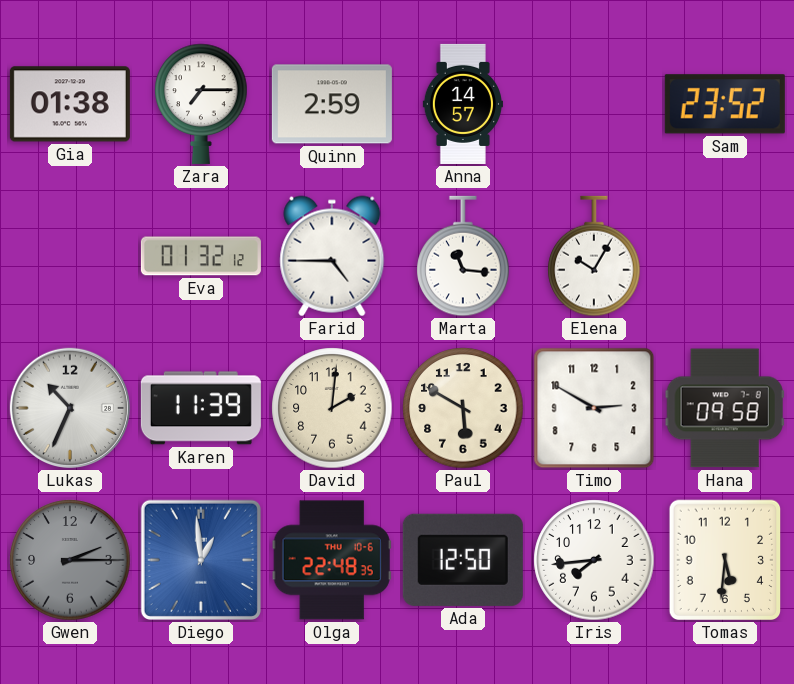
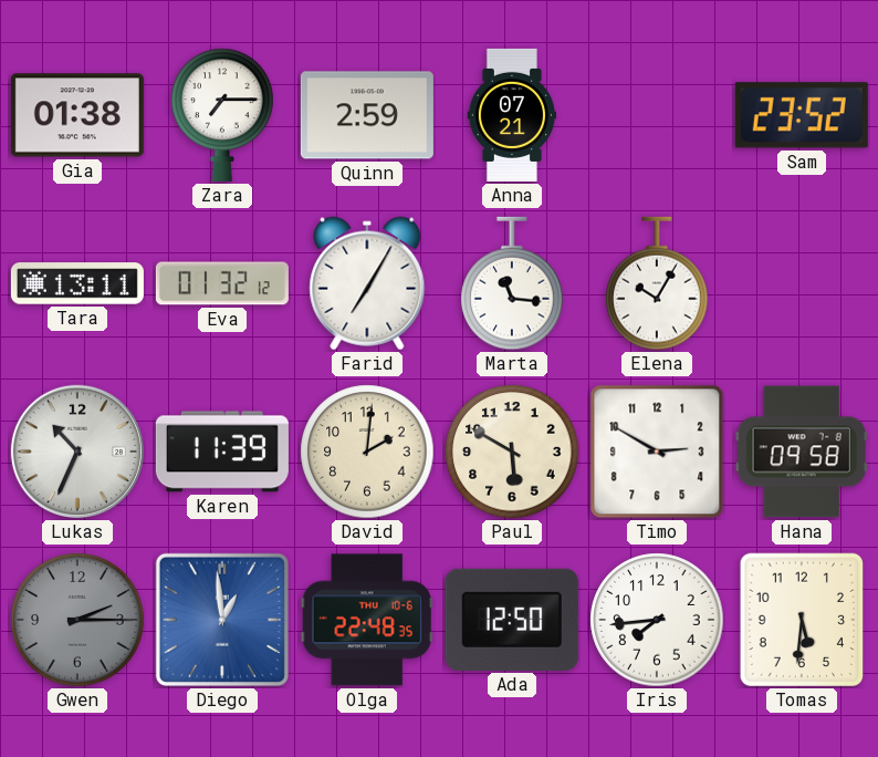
Anna: 14:57 -> 07:21
Tara: none -> 13:11
Farid: 4:45 -> 7:05
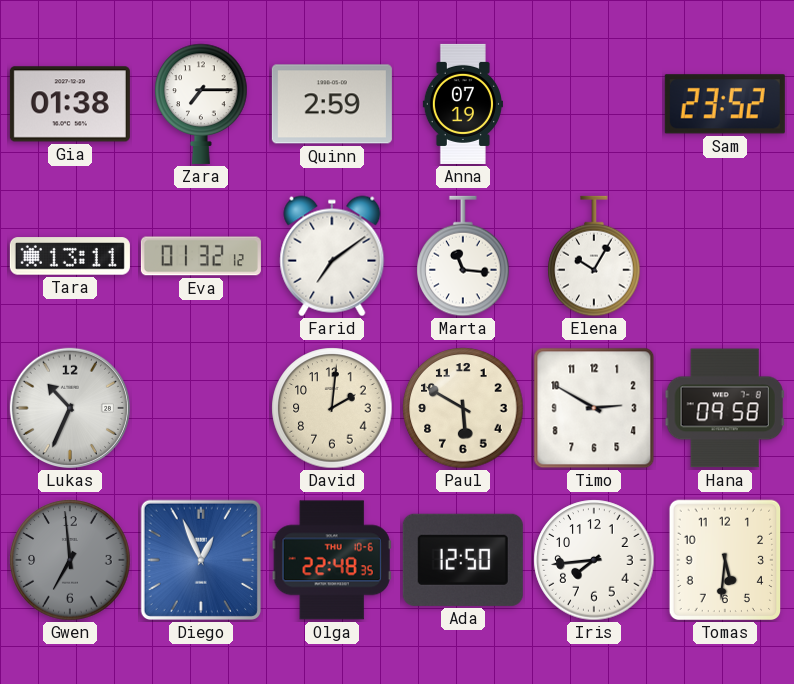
Anna: 07:21 -> 07:19
Farid: 7:05 -> 7:09
Karen: 11:39 -> none
Gwen: 2:15 -> 6:59
Diego: 12:59 -> 12:56
